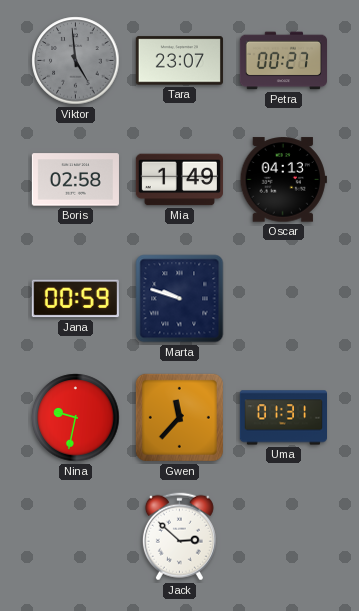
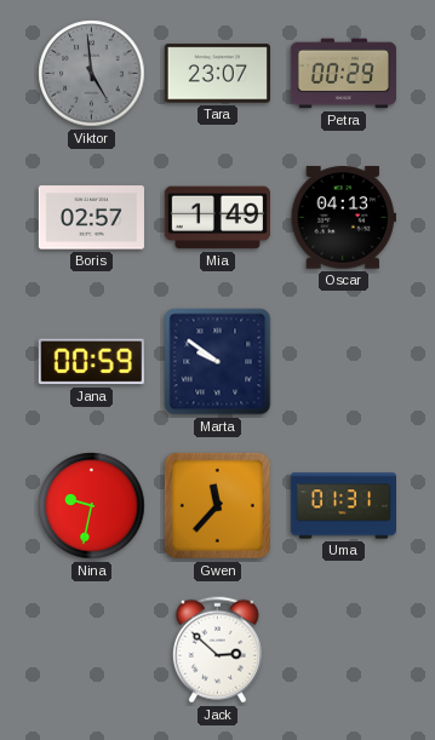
Petra: 00:27 -> 00:29
Boris: 02:58 -> 02:57
Marta: 9:48 -> 9:51
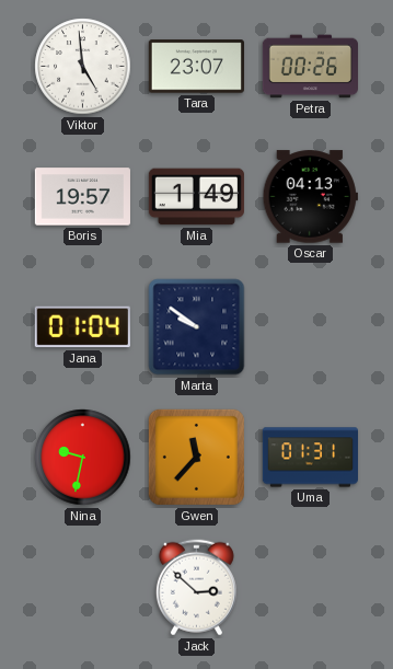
Viktor dial: grey -> white
Petra: 00:29 -> 00:26
Boris: 02:57 -> 19:57
Jana: 00:59 -> 01:04
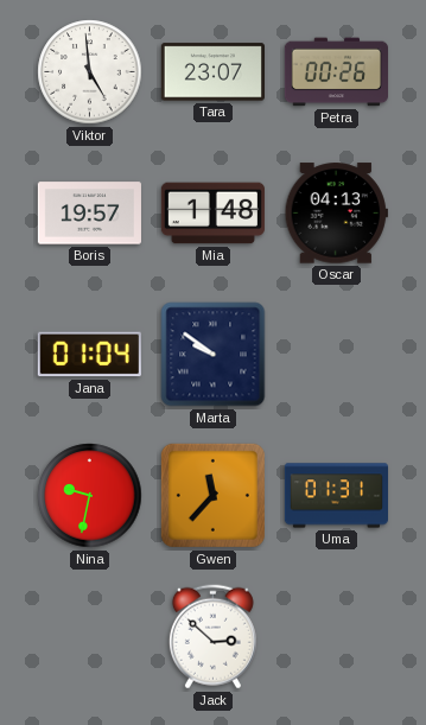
Mia: 1:49 -> 1:48
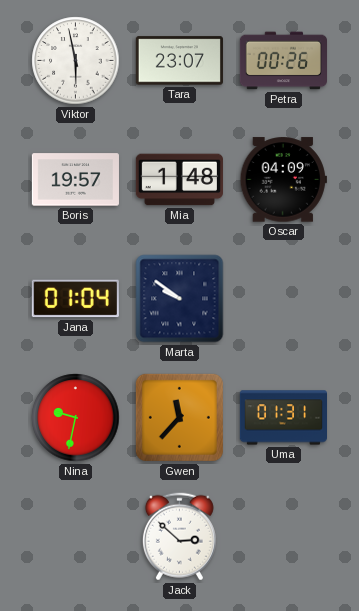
Viktor: 4:59 -> 5:58
Oscar: 04:13 -> 04:09
